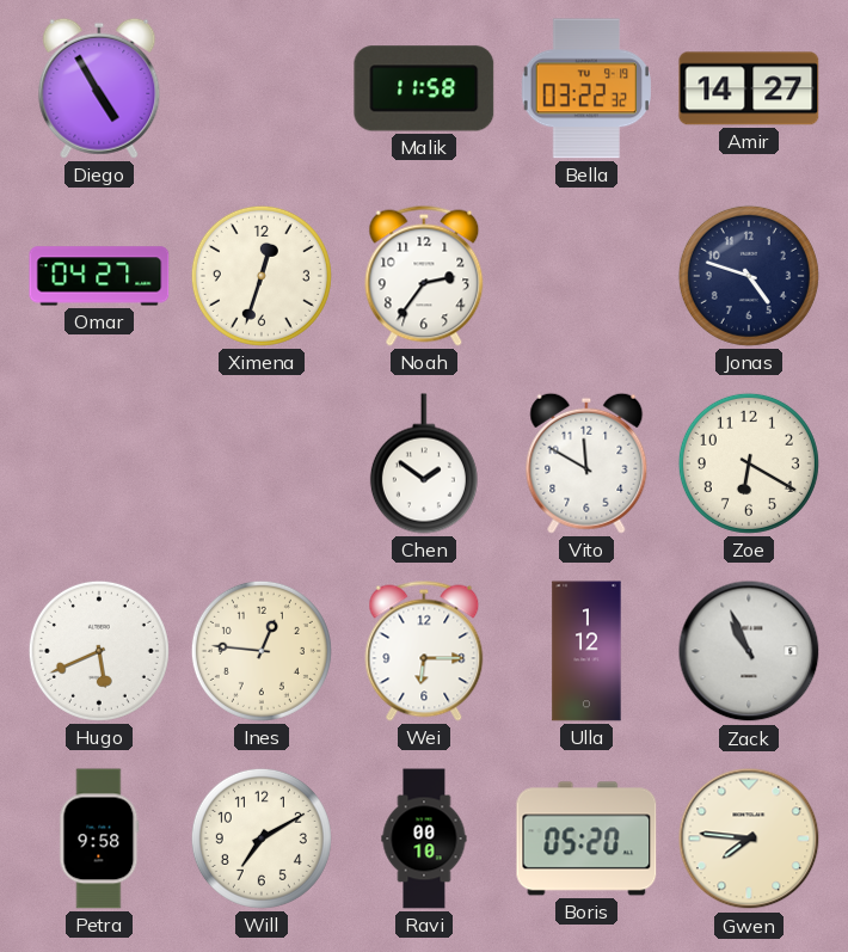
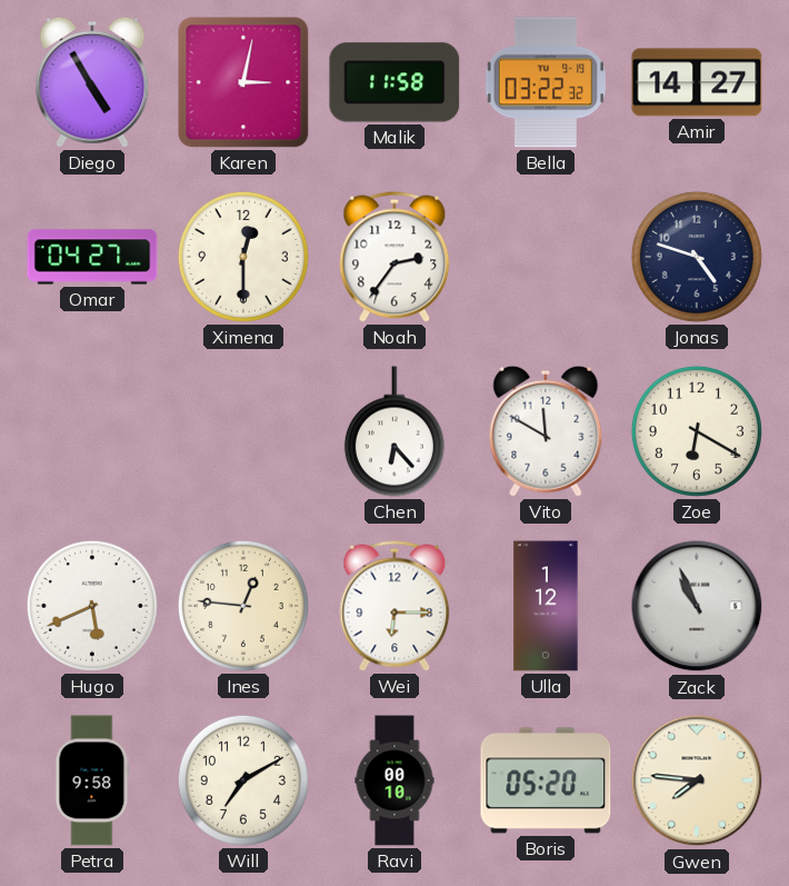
Karen: none -> 3:02
Ximena: 12:33 -> 12:30
Chen: 1:51 -> 6:23
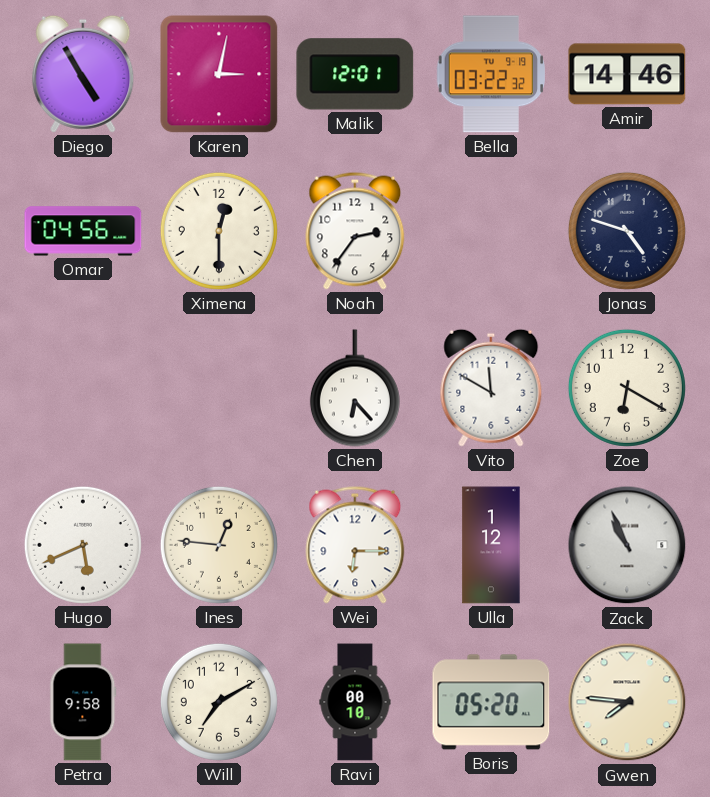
Malik: 11:58 -> 12:01
Amir: 14:27 -> 14:46
Omar: 04:27 -> 04:56
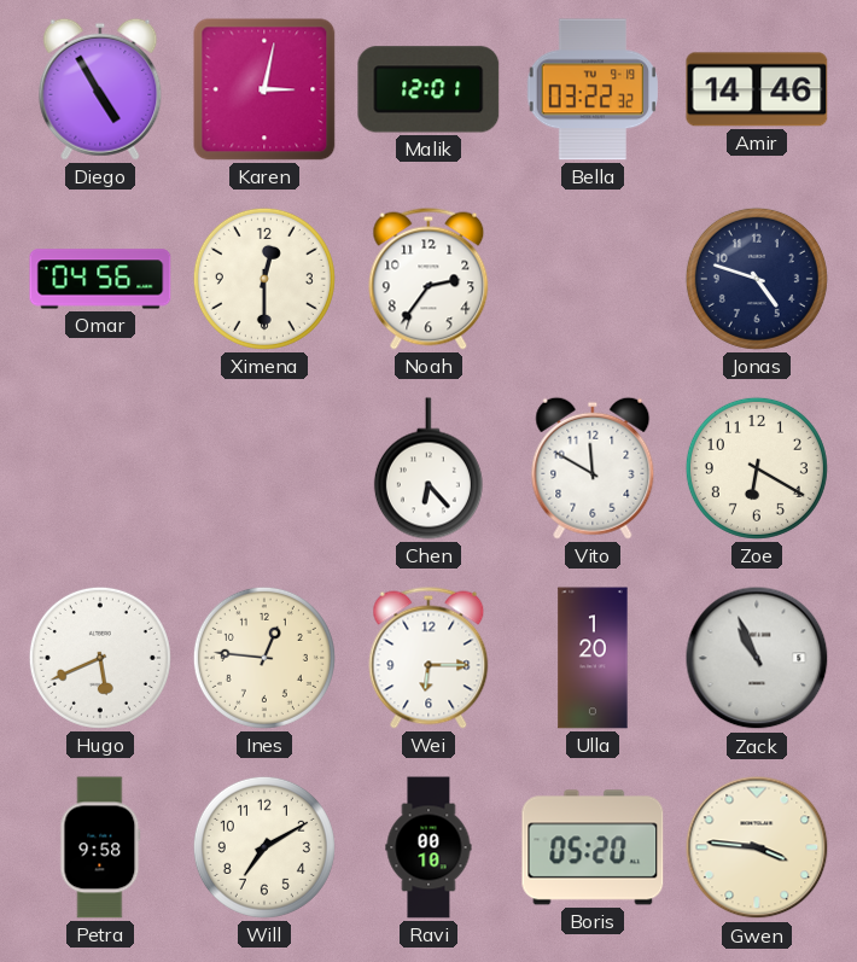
Ulla: 1:12 -> 1:20
Gwen: 7:46 -> 3:46
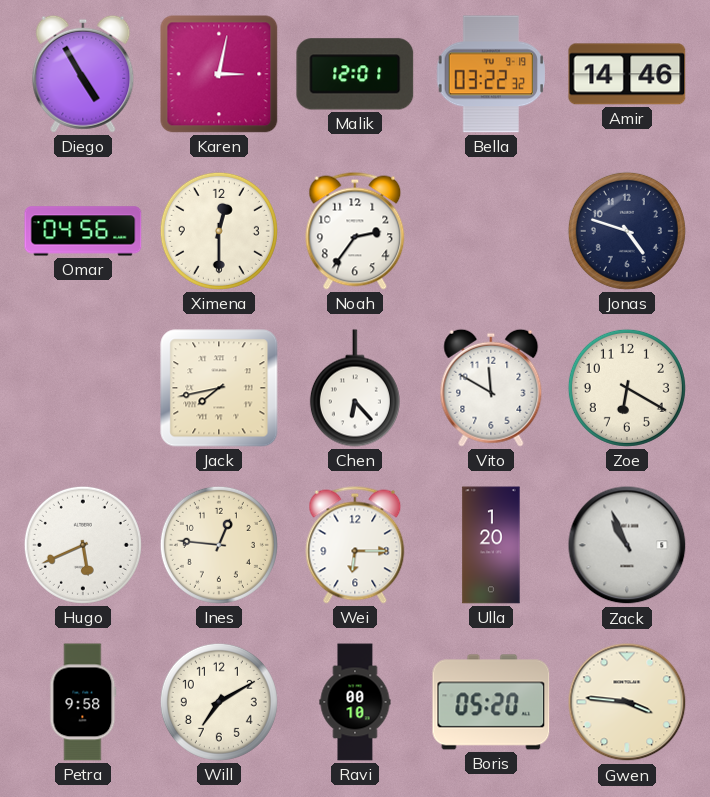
Jack: none -> 7:43
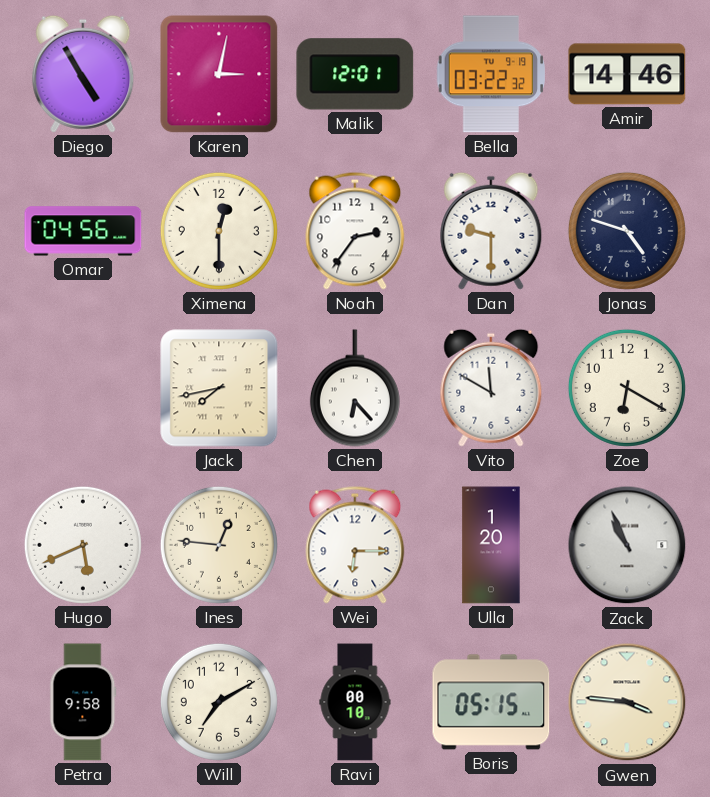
Dan: none -> 9:30
Boris: 05:20 -> 05:15
